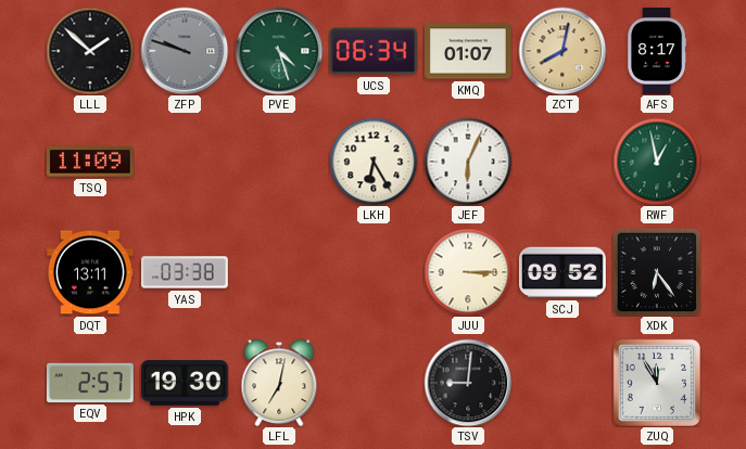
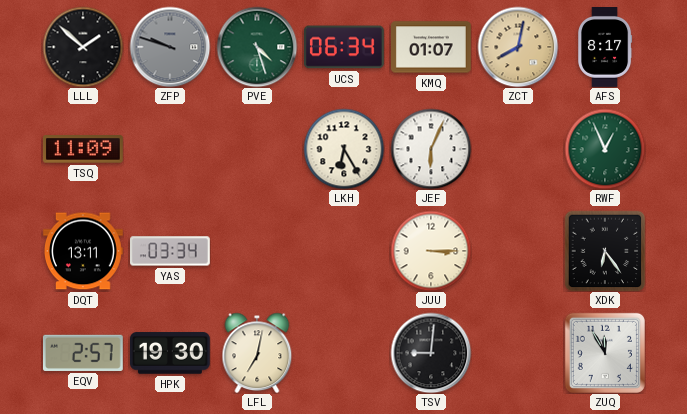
RWF: 12:58 -> 12:56
YAS: 03:38 -> 03:34
SCJ: 09:52 -> none
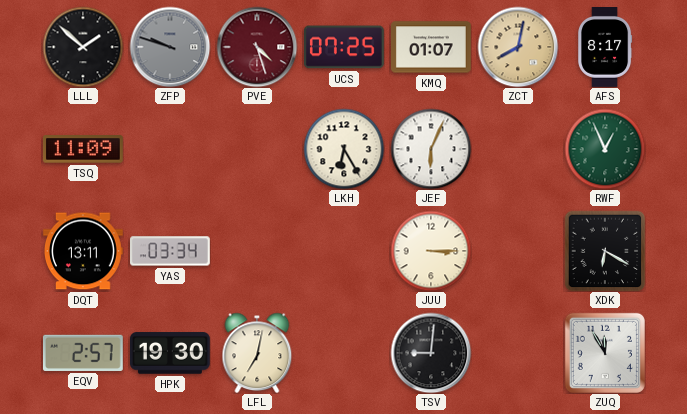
PVE dial: green -> burgundy
UCS: 06:34 -> 07:25
XDK: 6:24 -> 6:20
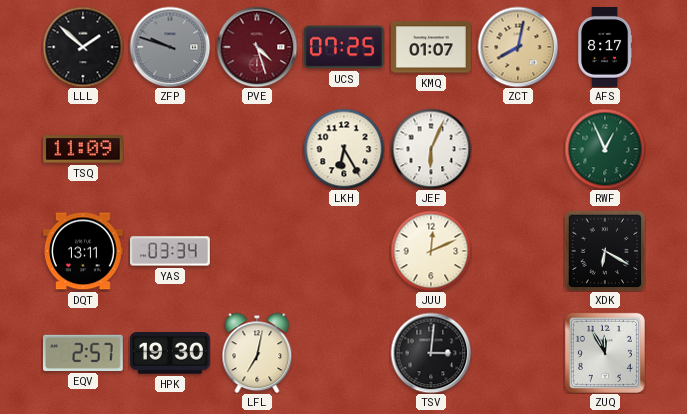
JUU: 3:15 -> 12:11
TSV: 9:01 -> 3:01
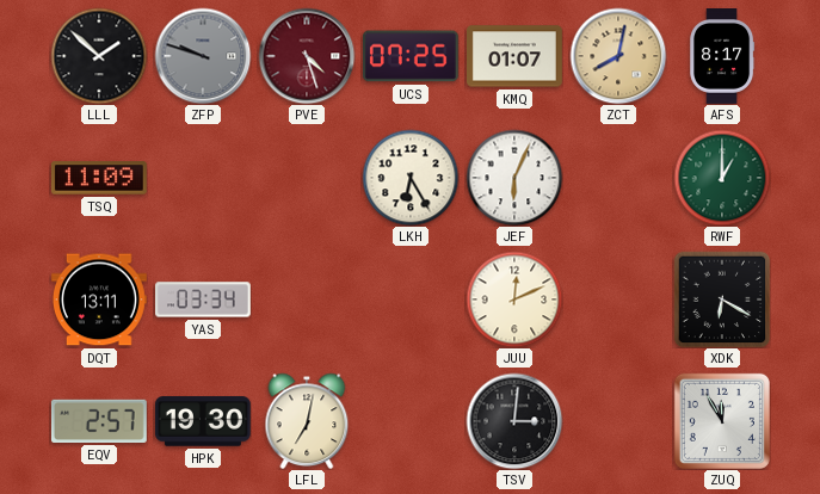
RWF: 12:56 -> 1:00
